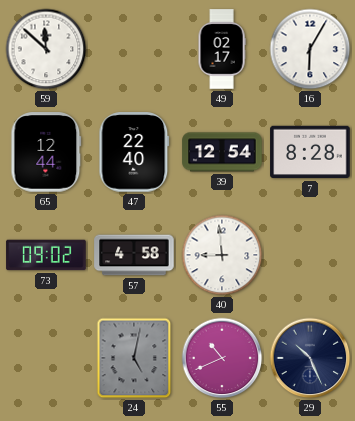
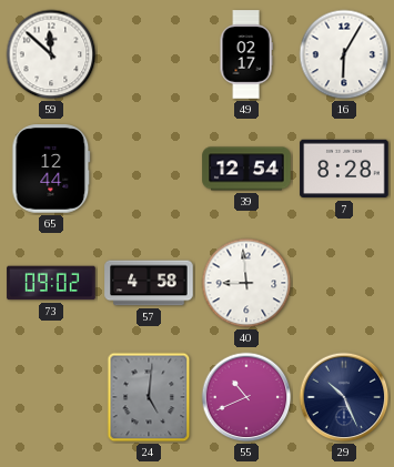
47: 22:40 -> none
24: 5:02 -> 5:01
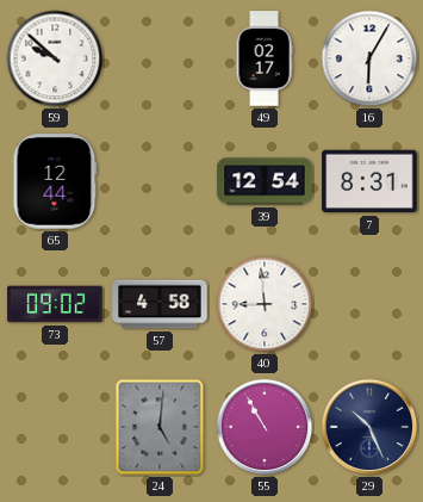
59: 11:52 -> 9:52
7: 8:28 -> 8:31
55: 10:41 -> 10:55
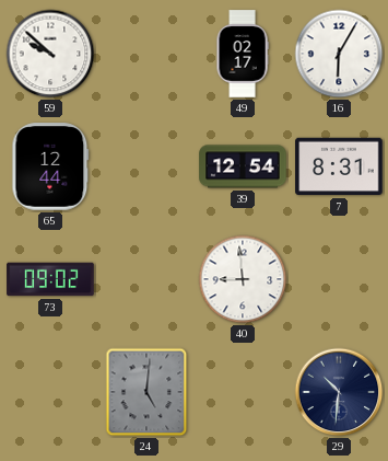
57: 4:58 -> none
55: 10:55 -> none
29: 10:26 -> 10:31
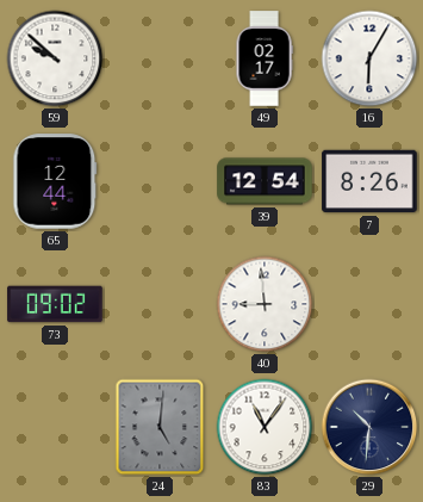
7: 8:31 -> 8:26
83: none -> 11:06
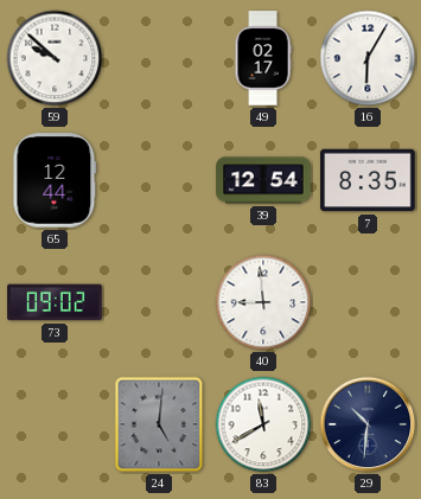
7: 8:26 -> 8:35
83: 11:06 -> 11:40
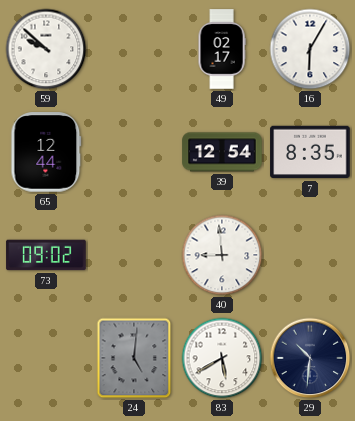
83: 11:40 -> 5:40
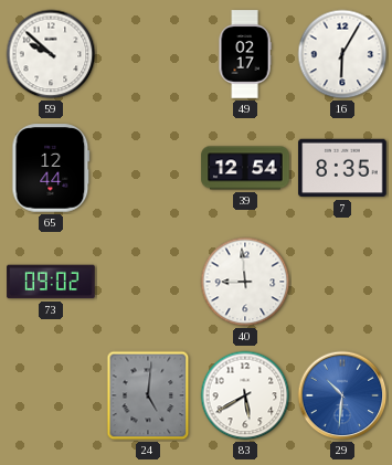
29 dial: navy -> blue
